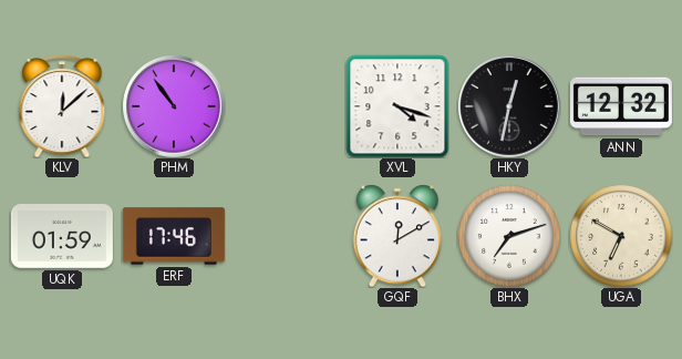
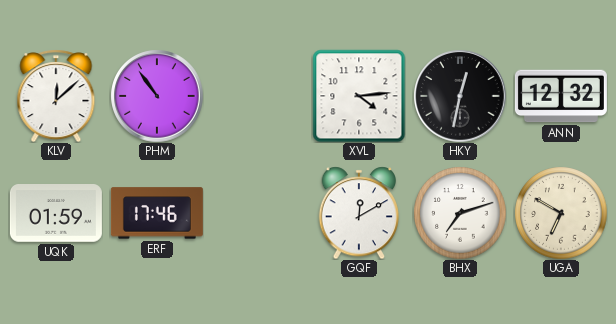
XVL: 4:18 -> 4:14
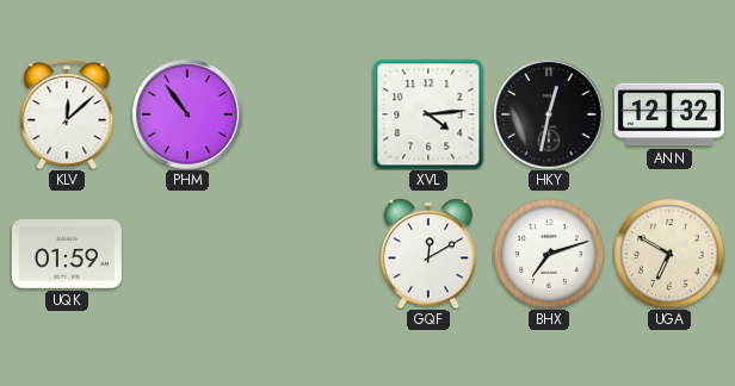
ERF: 17:46 -> none
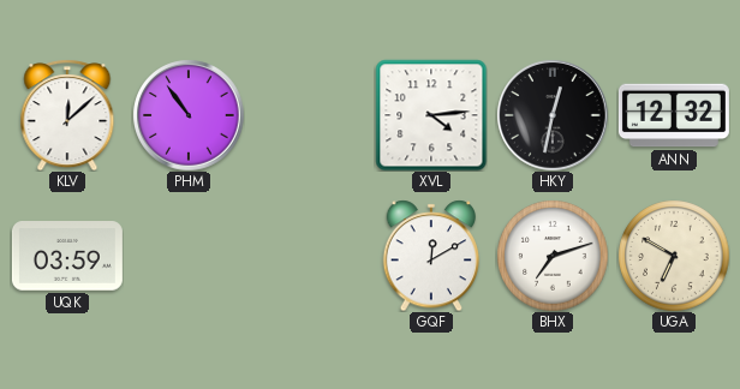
UQK: 01:59 -> 03:59
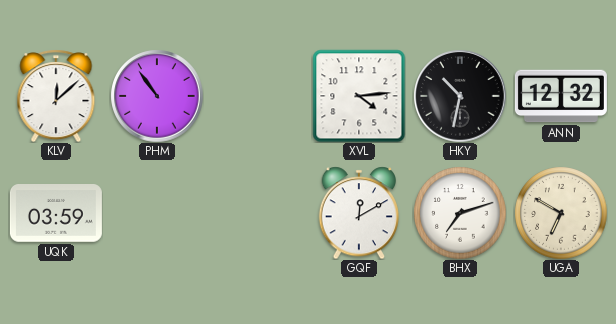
HKY: 12:32 -> 10:32
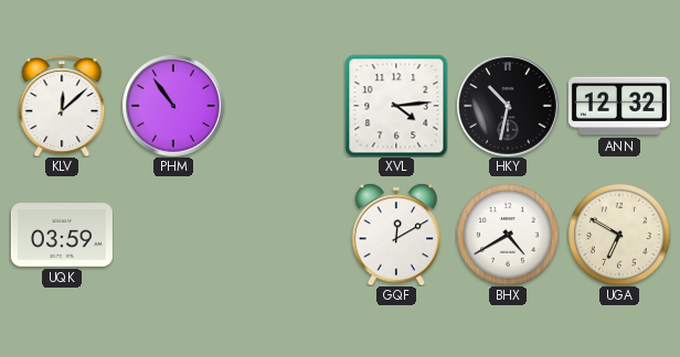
BHX: 7:12 -> 4:40
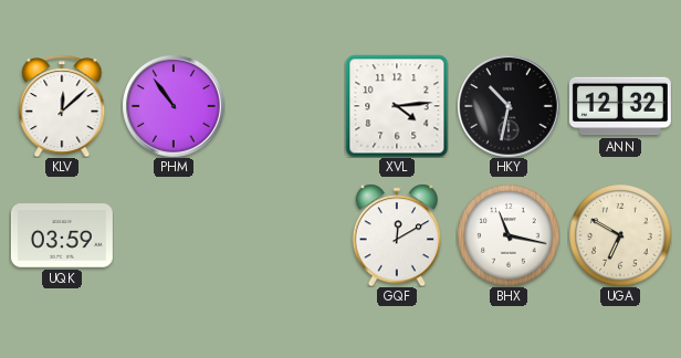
BHX: 4:40 -> 11:17
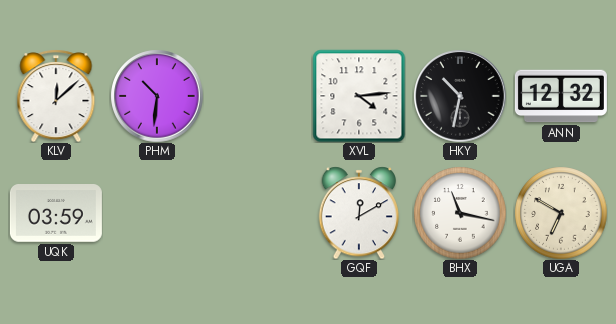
PHM: 10:54 -> 10:31
